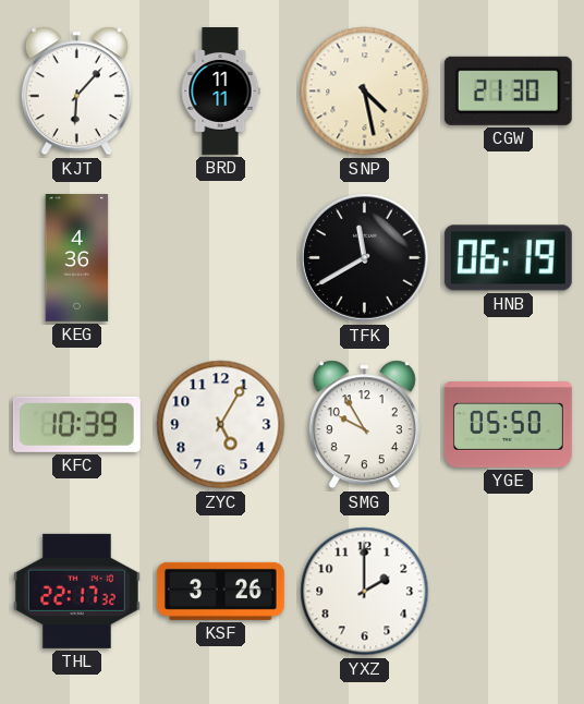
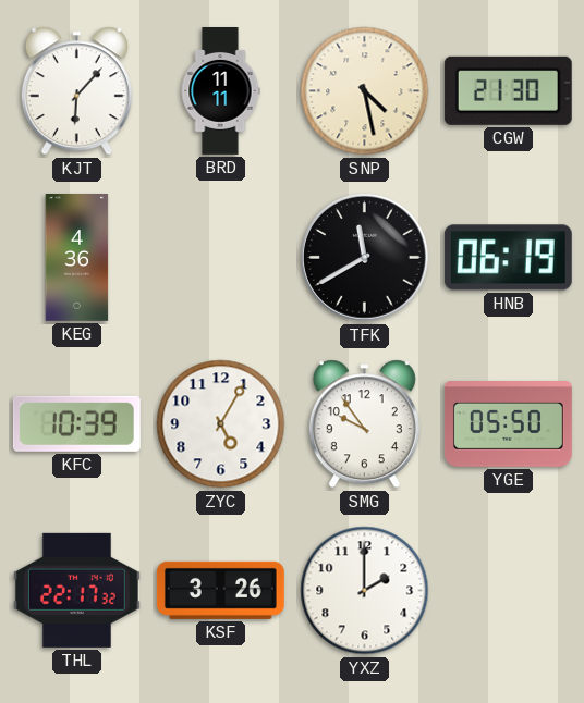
SMG: 9:55 -> 9:54
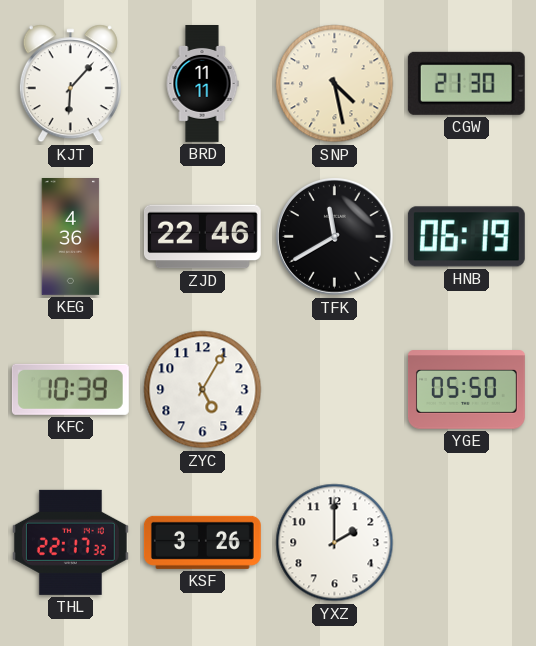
ZJD: none -> 22:46
SMG: 9:54 -> none
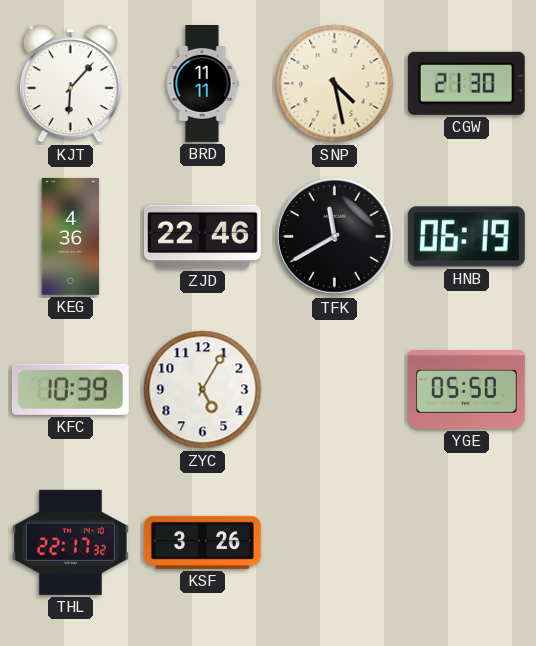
YXZ: 2:00 -> none
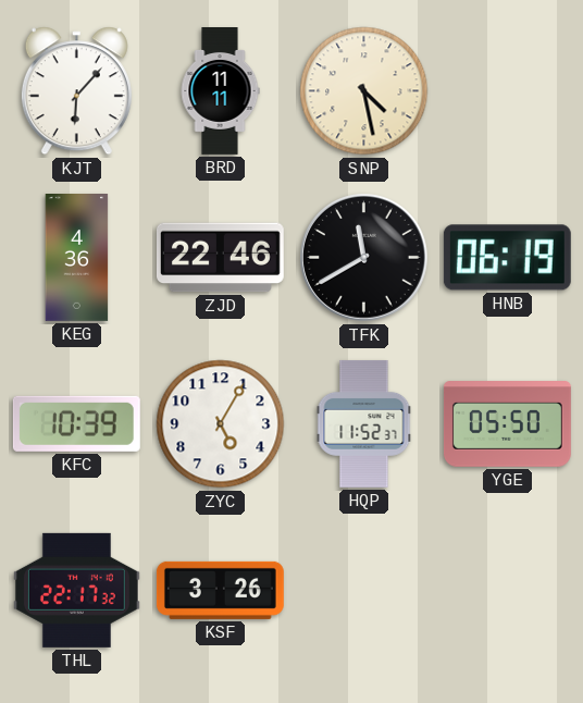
CGW: 21:30 -> none
HQP: none -> 11:52
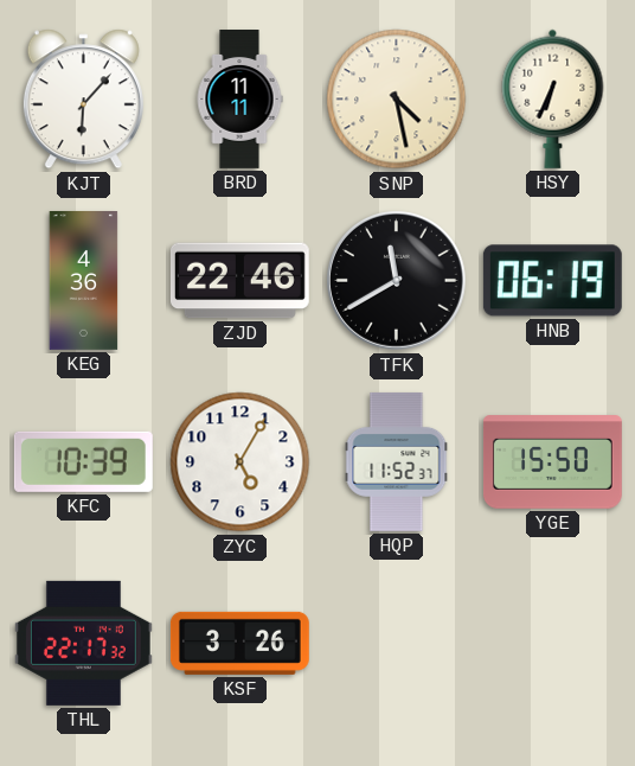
HSY: none -> 6:34
YGE: 05:50 -> 15:50
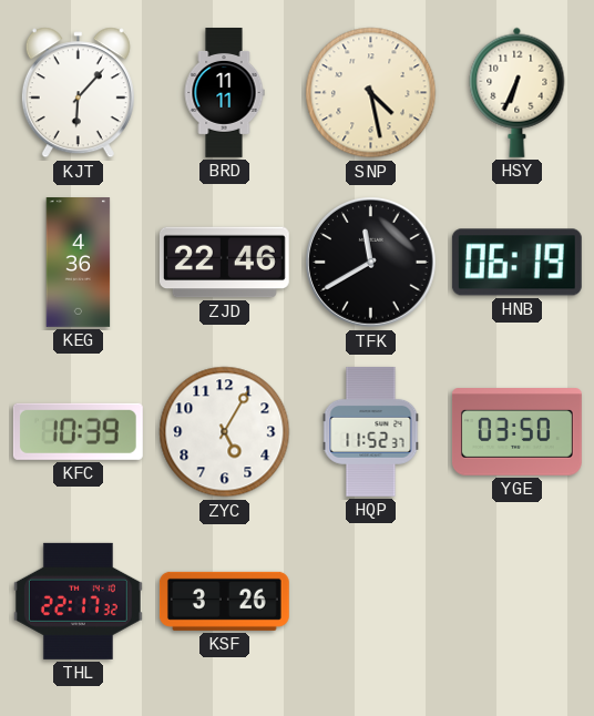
YGE: 15:50 -> 03:50
